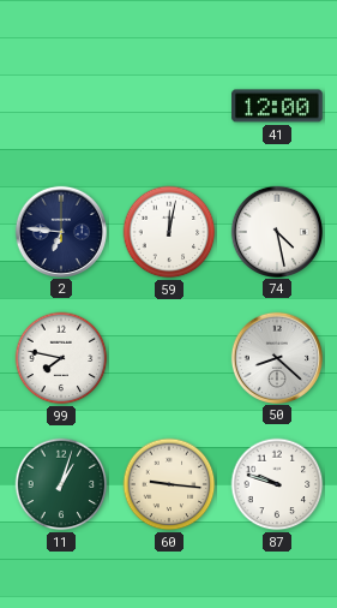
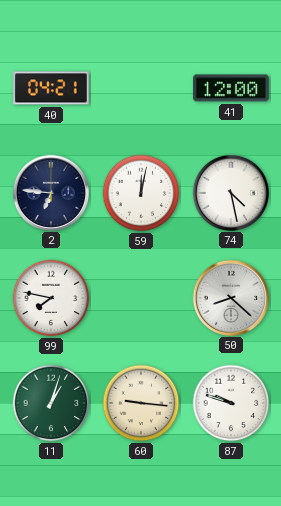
40: none -> 04:21
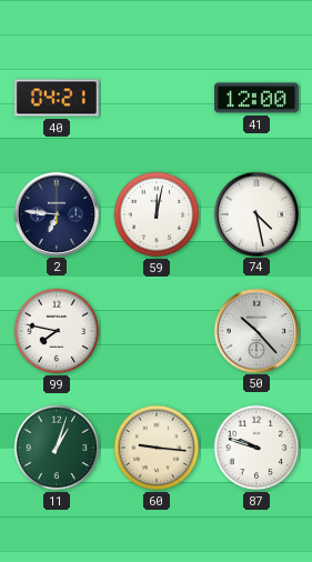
50: 8:22 -> 10:23
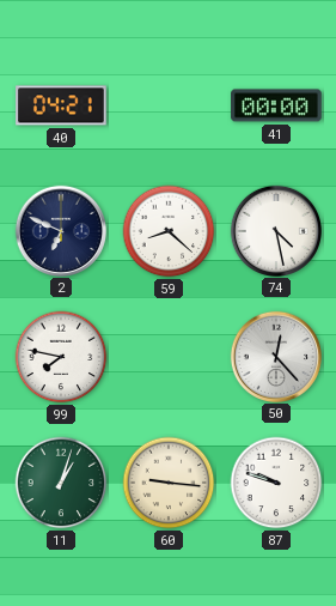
41: 12:00 -> 00:00
2: 6:46 -> 6:49
59: 12:02 -> 8:22
50: 10:23 -> 12:23
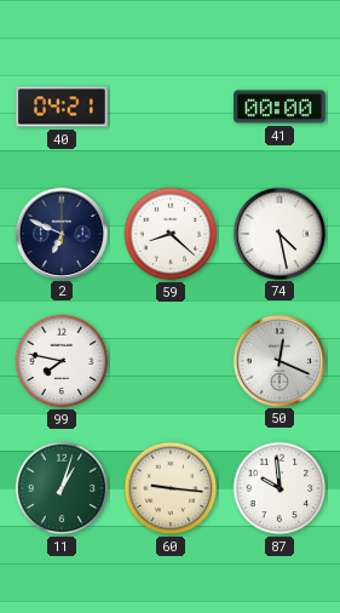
50: 12:23 -> 12:19
87: 9:48 -> 9:59
